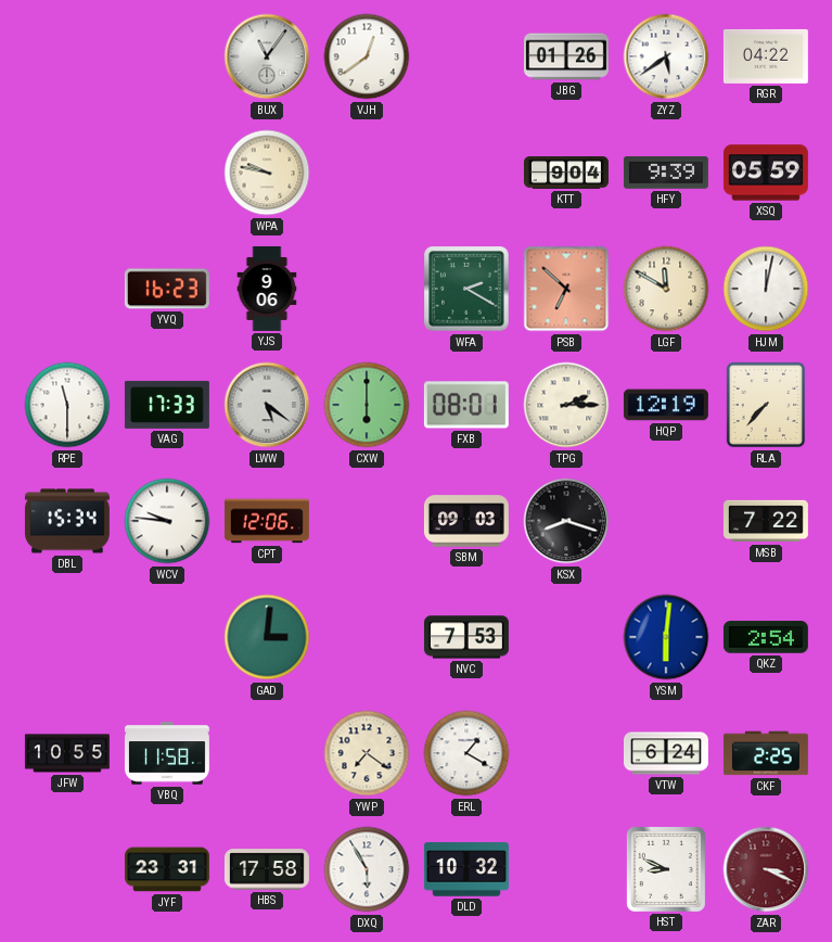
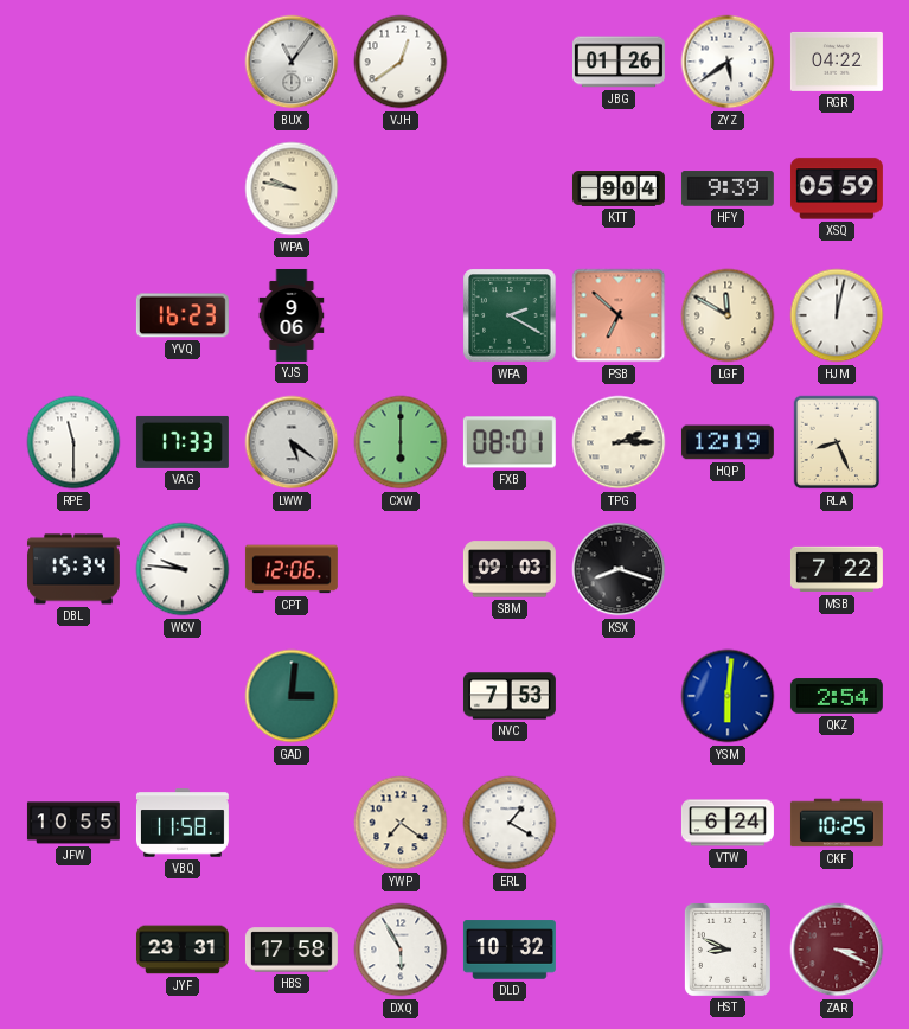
RLA: 7:37 -> 8:26
CKF: 2:25 -> 10:25
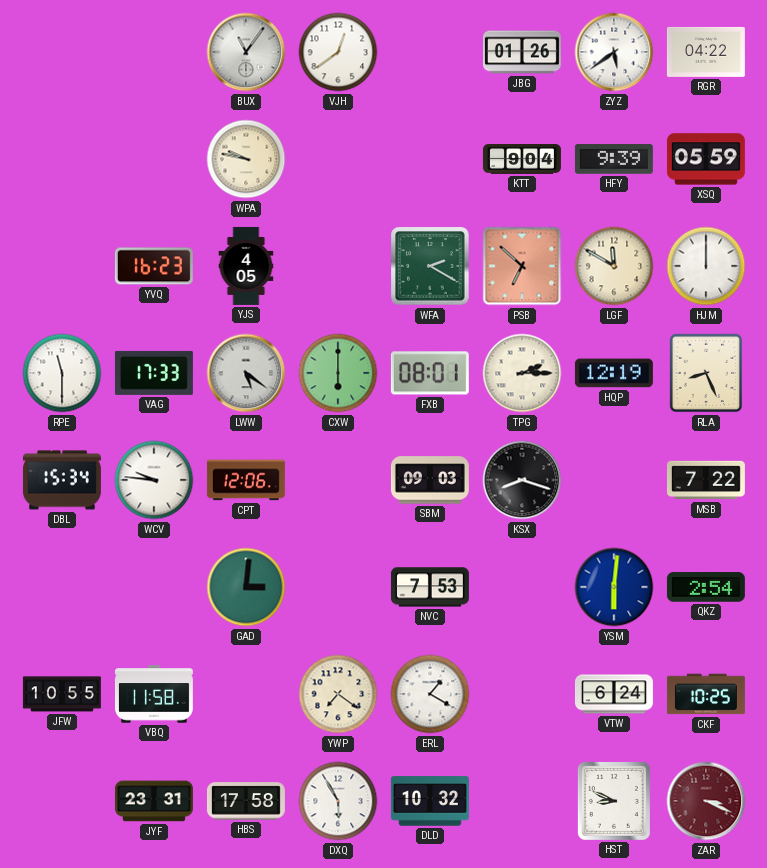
YJS: 9:06 -> 4:05
HJM: 12:02 -> 12:00
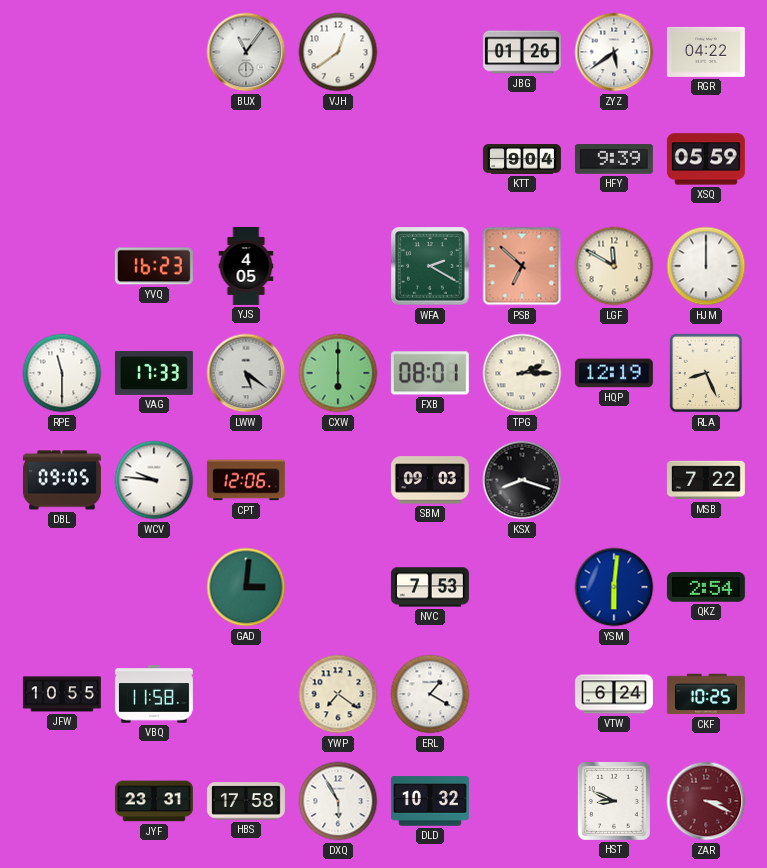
WPA: 9:47 -> none
DBL: 15:34 -> 09:05
